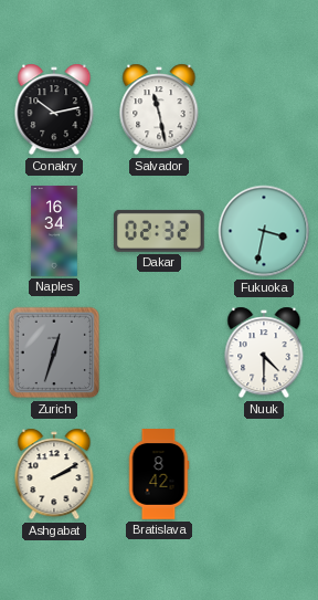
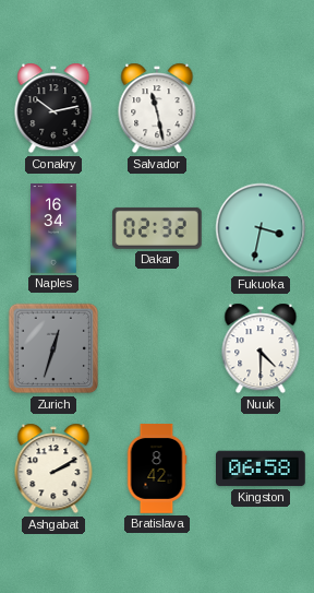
Kingston: none -> 06:58
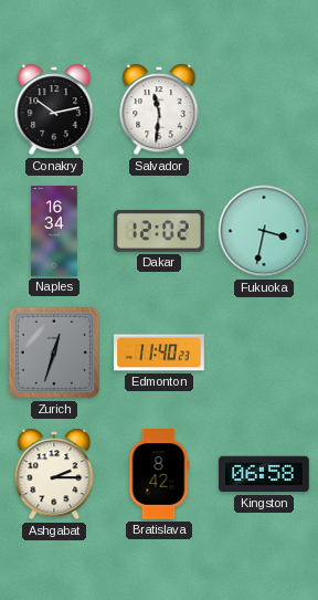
Salvador: 11:28 -> 11:31
Dakar: 02:32 -> 12:02
Edmonton: none -> 11:40
Nuuk: 4:30 -> none
Ashgabat: 2:10 -> 2:15
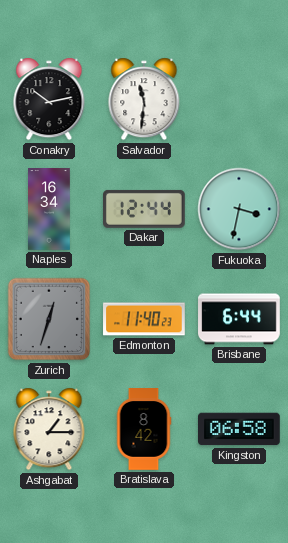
Dakar: 12:02 -> 12:44
Brisbane: none -> 6:44
Ashgabat: 2:15 -> 1:15
